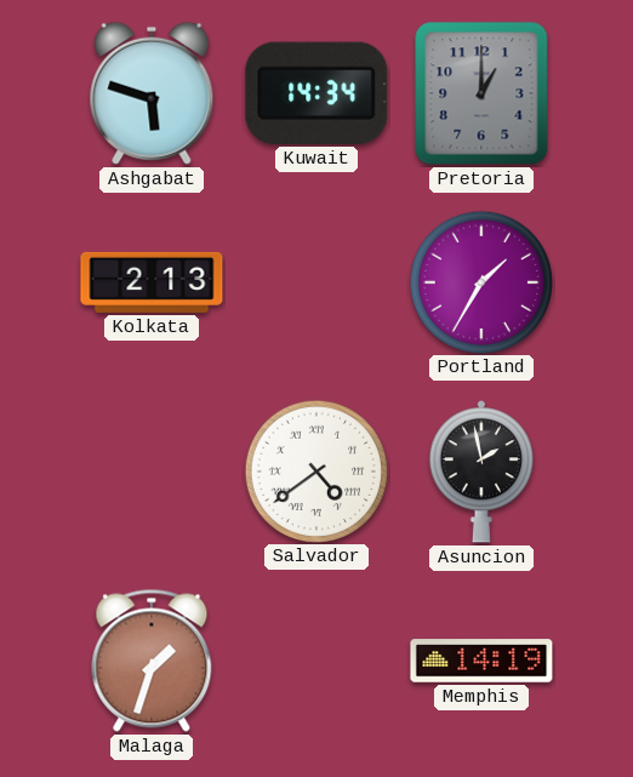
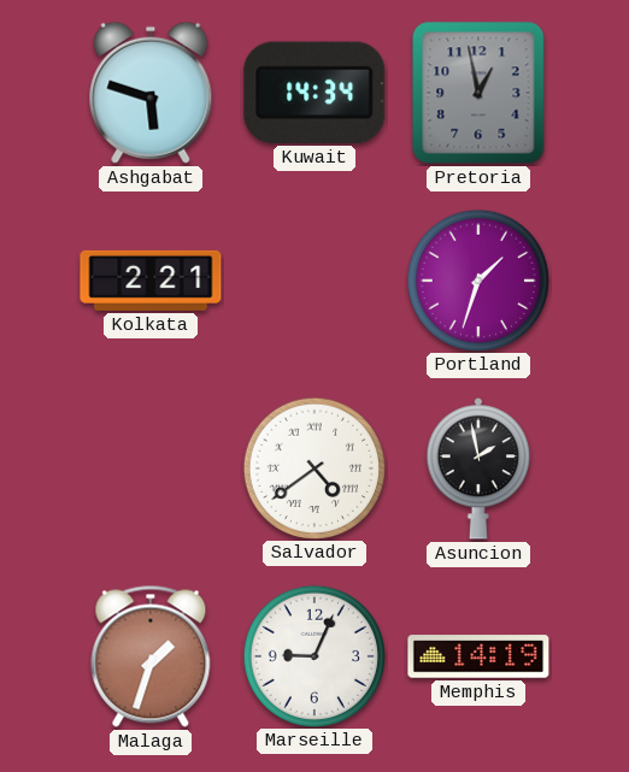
Pretoria: 1:00 -> 12:58
Kolkata: 2:13 -> 2:21
Portland: 1:35 -> 1:33
Marseille: none -> 9:04
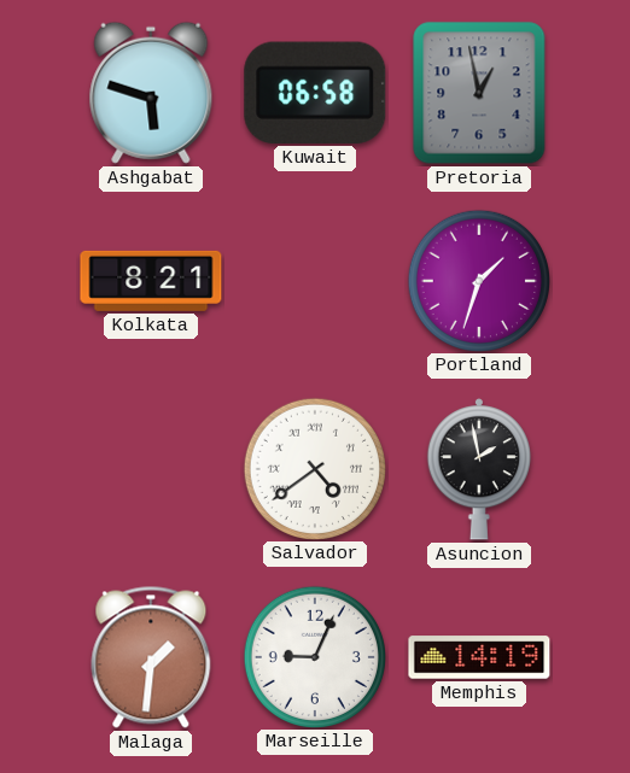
Kuwait: 14:34 -> 06:58
Kolkata: 2:21 -> 8:21
Malaga: 1:33 -> 1:31
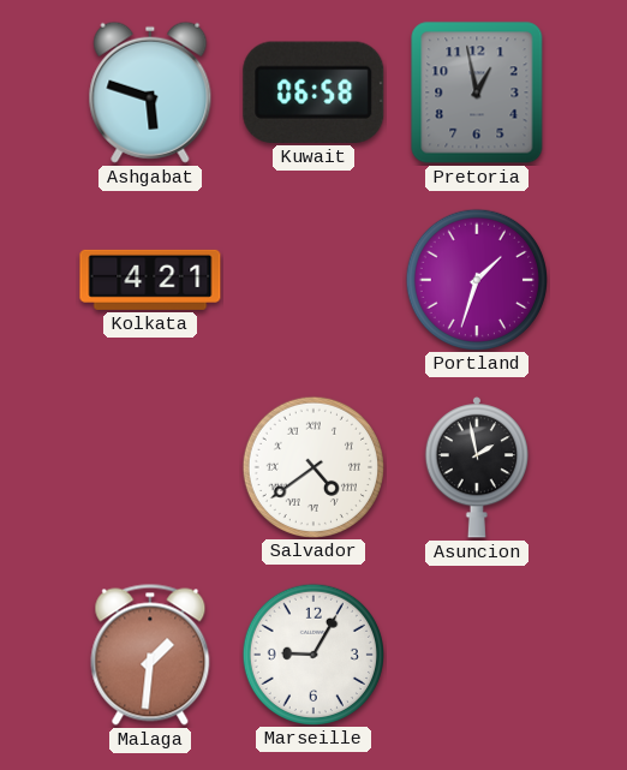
Kolkata: 8:21 -> 4:21
Marseille: 9:04 -> 9:05
Memphis: 14:19 -> none
